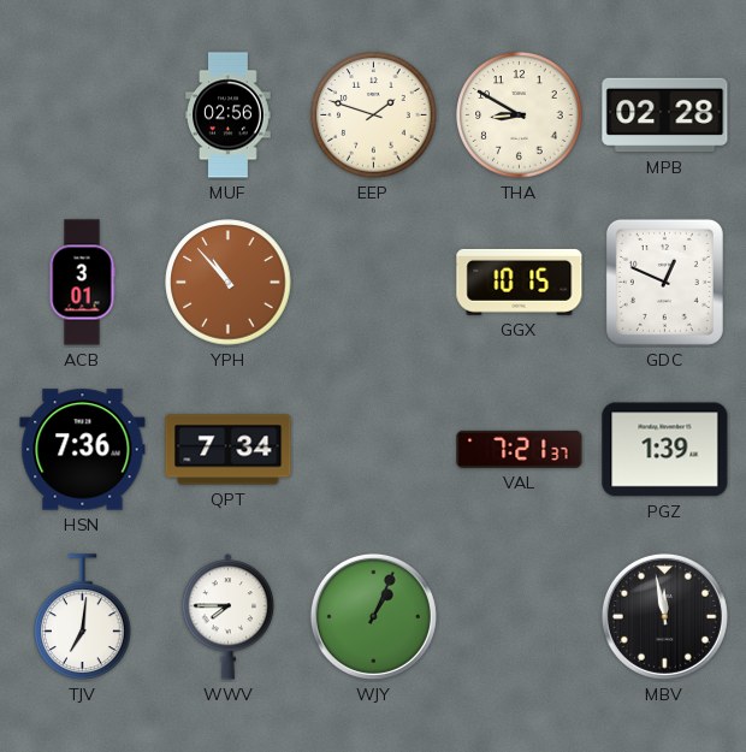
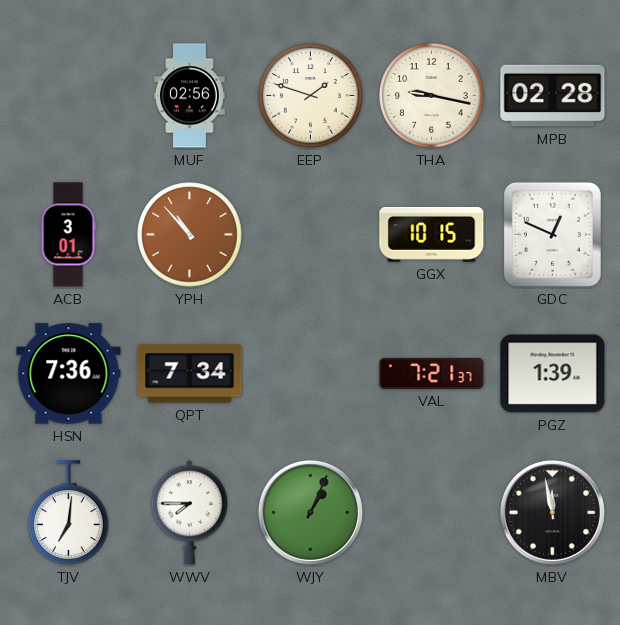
THA: 8:50 -> 9:17
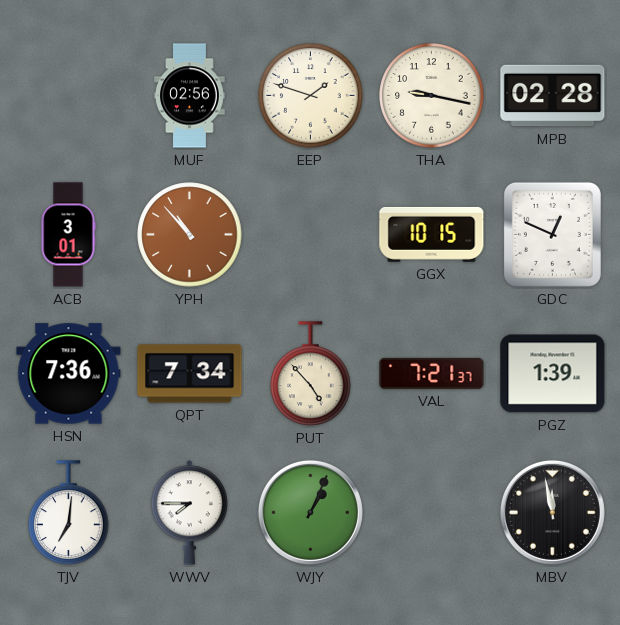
PUT: none -> 4:53
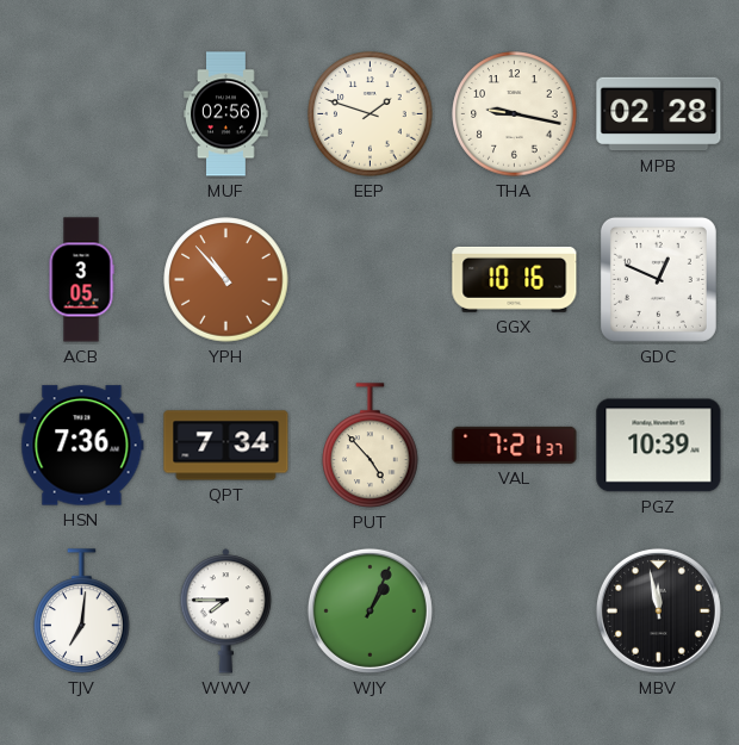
ACB: 3:01 -> 3:05
GGX: 10:15 -> 10:16
PGZ: 1:39 -> 10:39
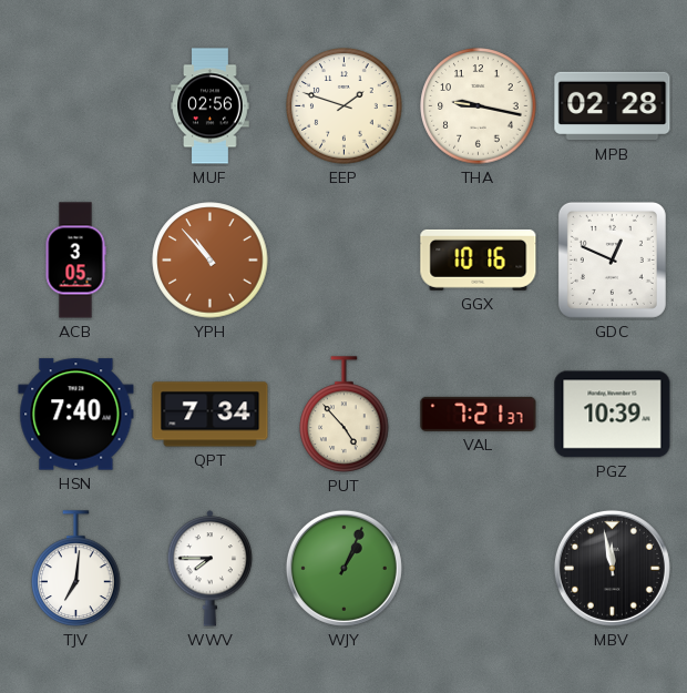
HSN: 7:36 -> 7:40
